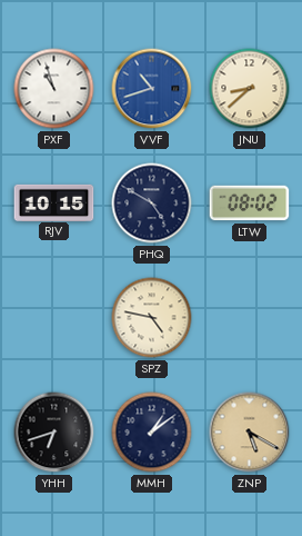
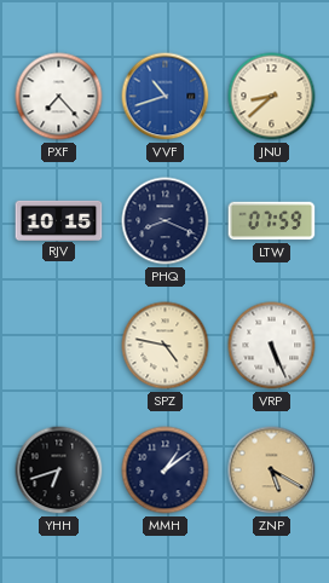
PXF: 10:57 -> 7:23
PHQ: 4:50 -> 8:19
LTW: 08:02 -> 07:59
VRP: none -> 5:26
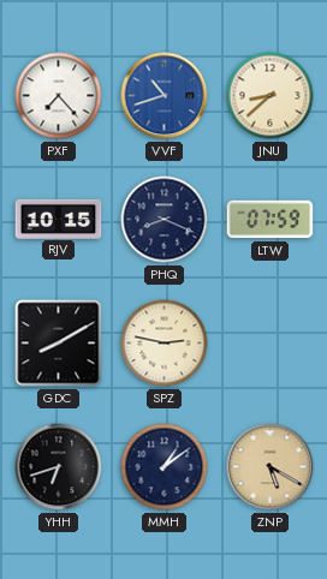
GDC: none -> 8:10
SPZ: 4:47 -> 2:47
VRP: 5:26 -> none
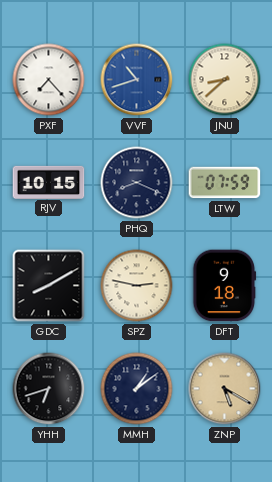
DFT: none -> 9:18
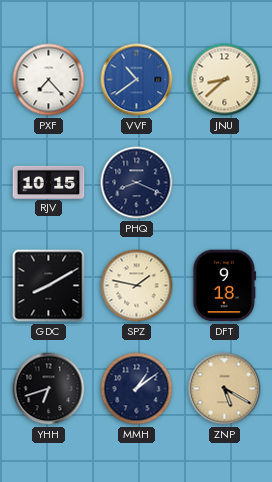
VVF: 10:42 -> 10:39
LTW: 07:59 -> none
SPZ: 2:47 -> 1:47
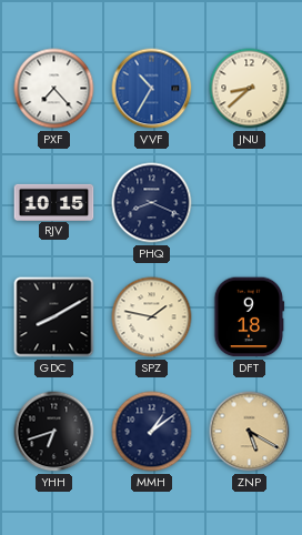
VVF: 10:39 -> 10:35
